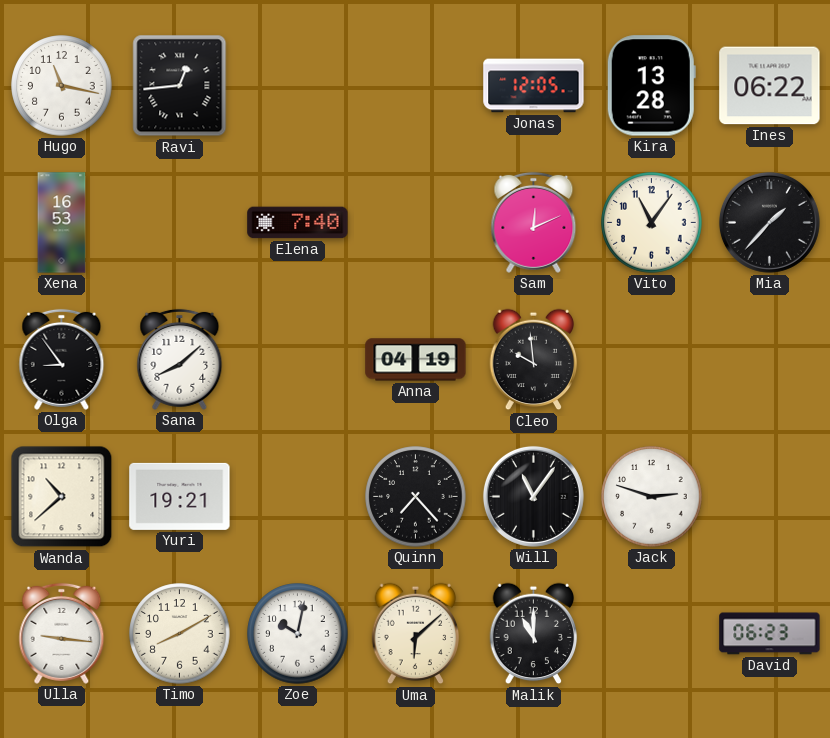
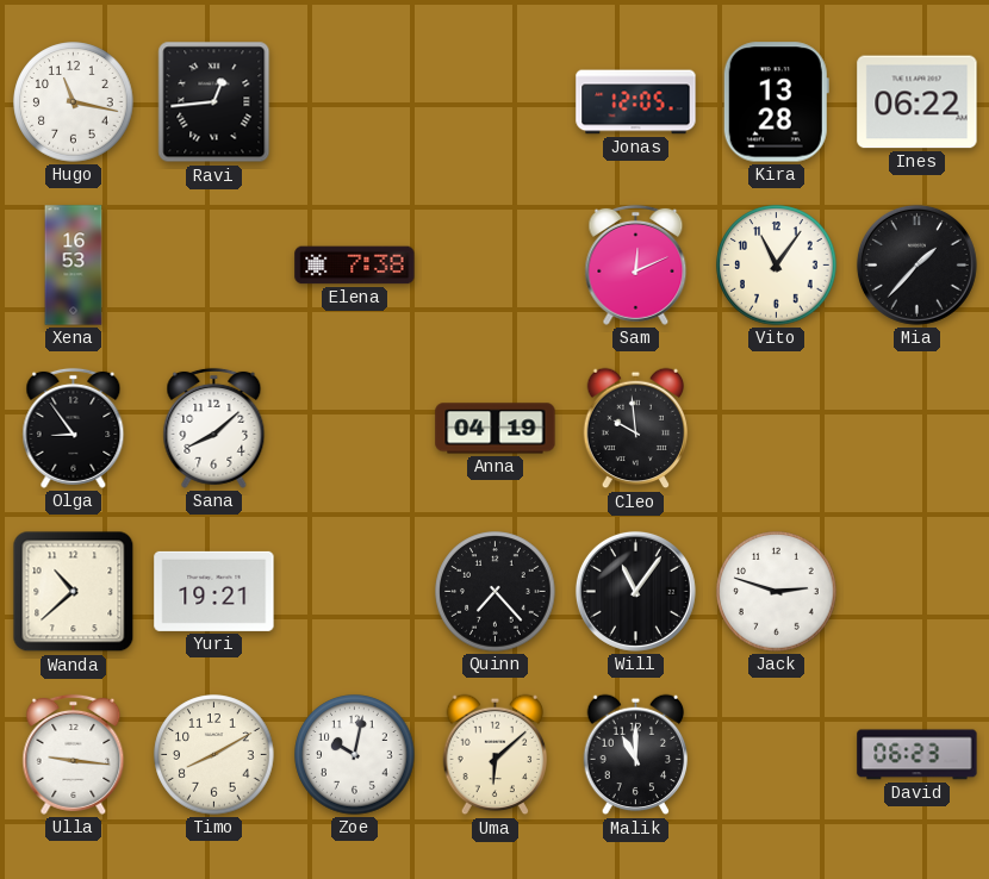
Elena: 7:40 -> 7:38
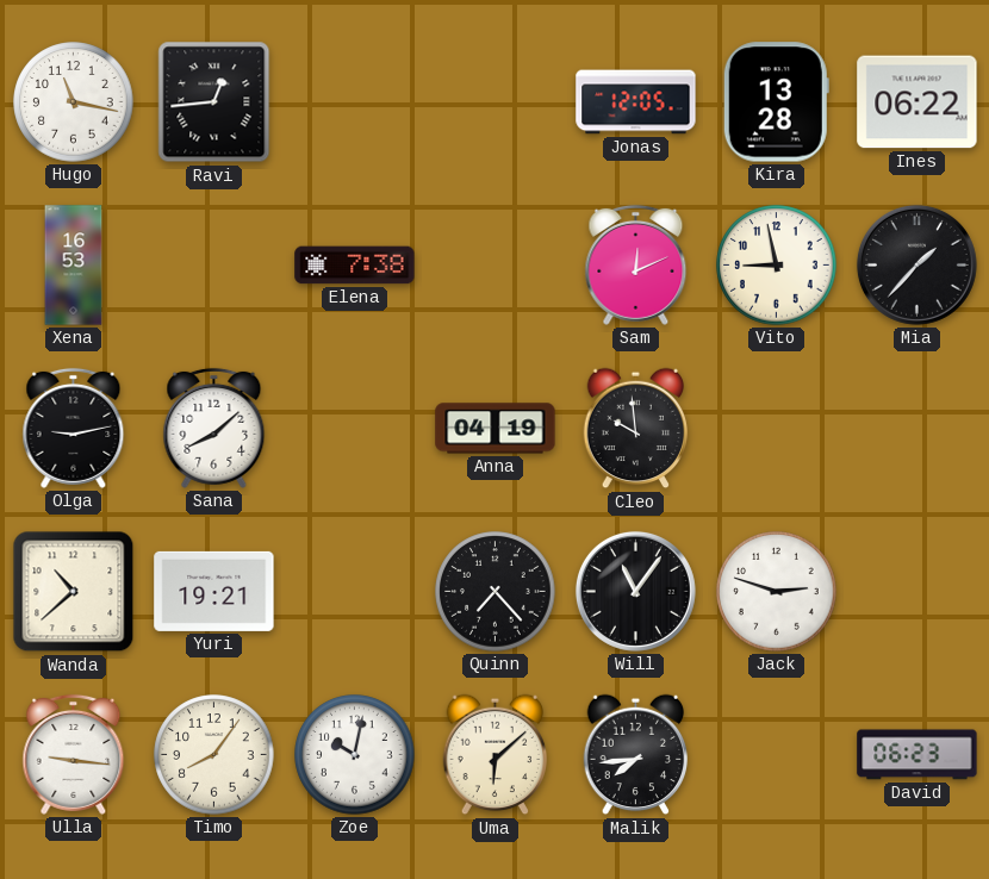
Vito: 11:06 -> 8:58
Olga: 8:54 -> 9:13
Timo: 8:10 -> 8:06
Malik: 11:00 -> 7:44
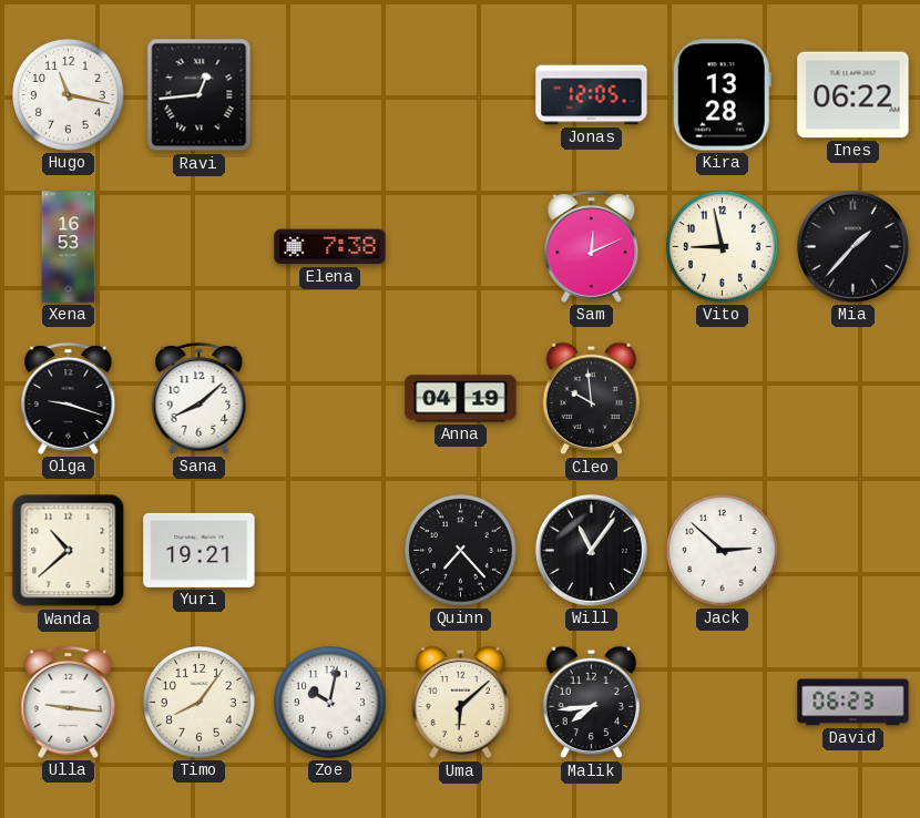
Olga: 9:13 -> 9:18
Jack: 2:48 -> 2:52
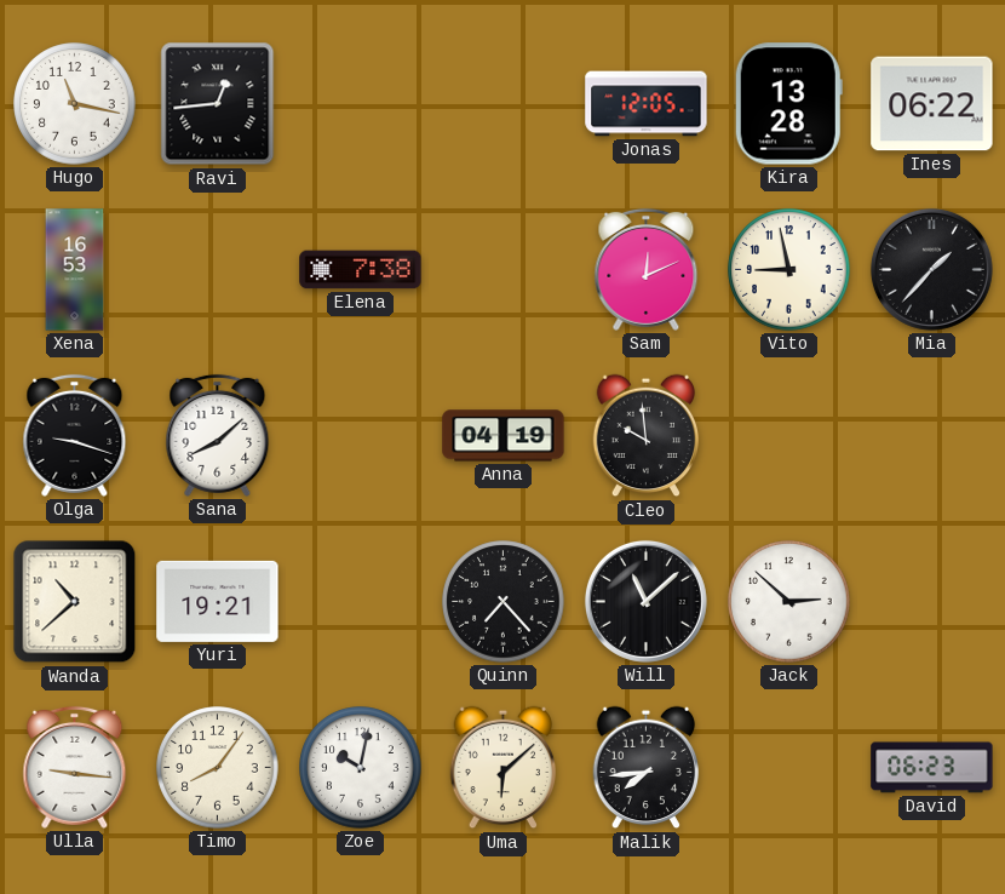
Will: 11:06 -> 11:08
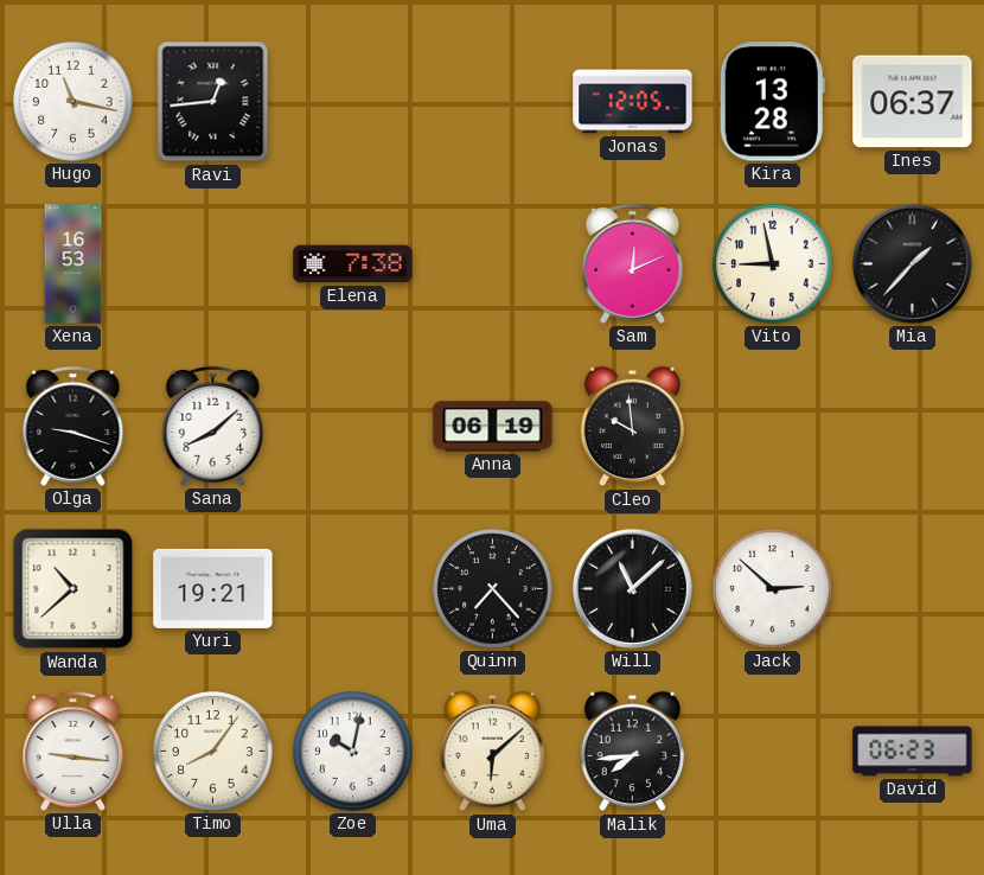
Ines: 06:22 -> 06:37
Anna: 04:19 -> 06:19
